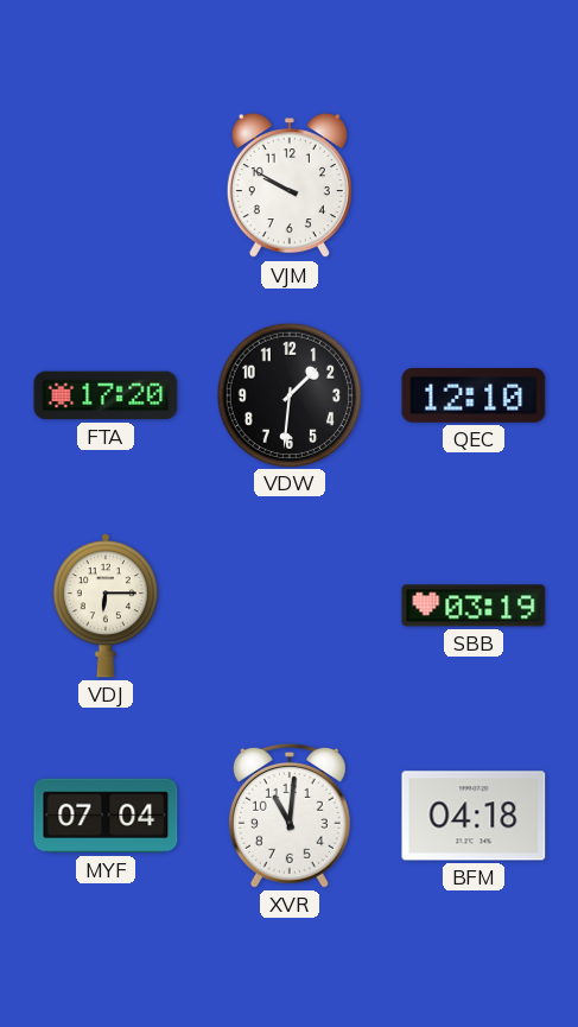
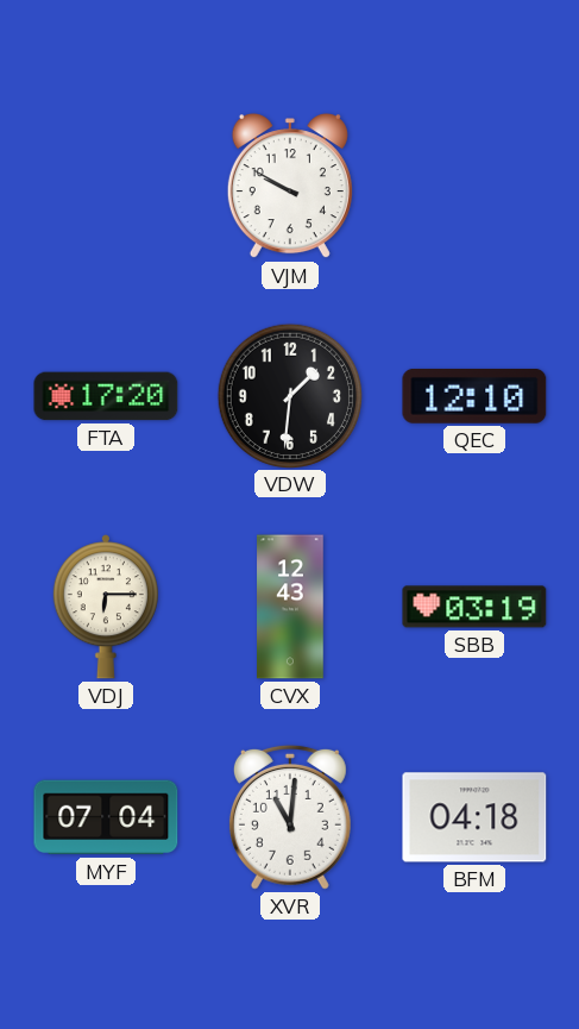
CVX: none -> 12:43
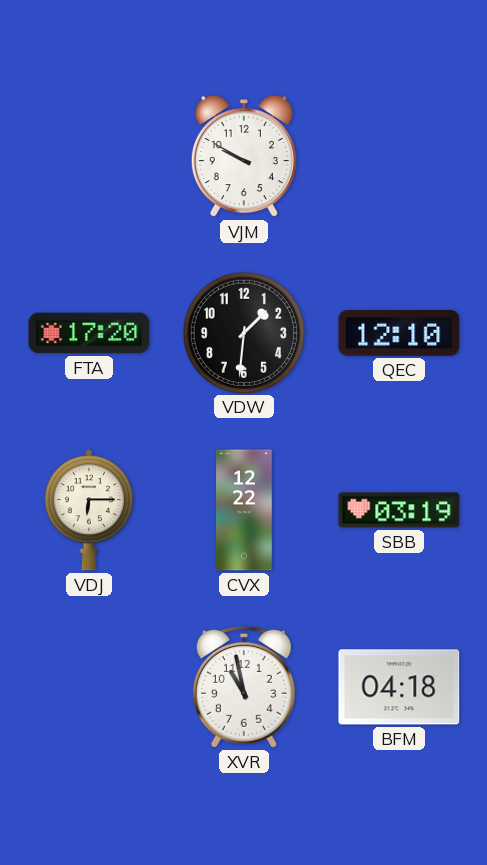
CVX: 12:43 -> 12:22
MYF: 07:04 -> none
XVR: 11:01 -> 10:58
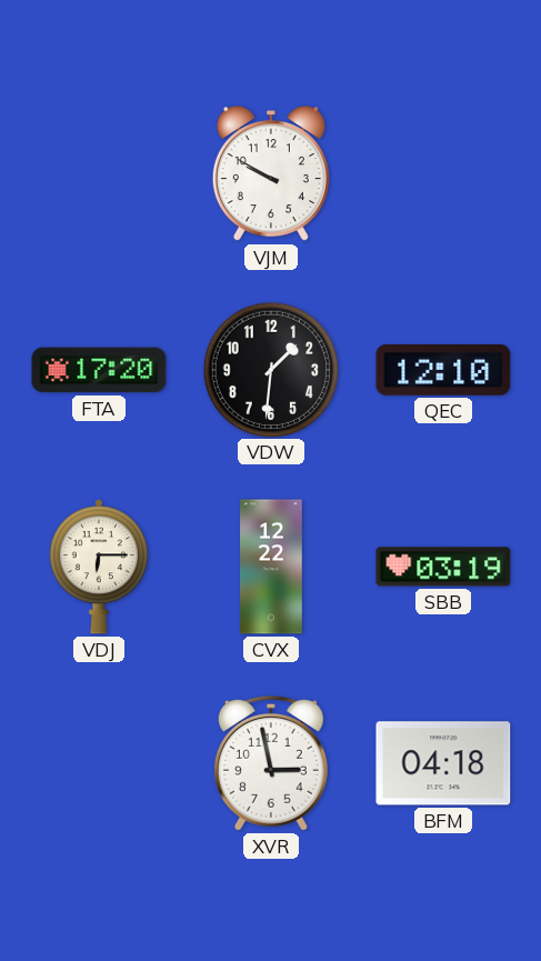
XVR: 10:58 -> 2:58
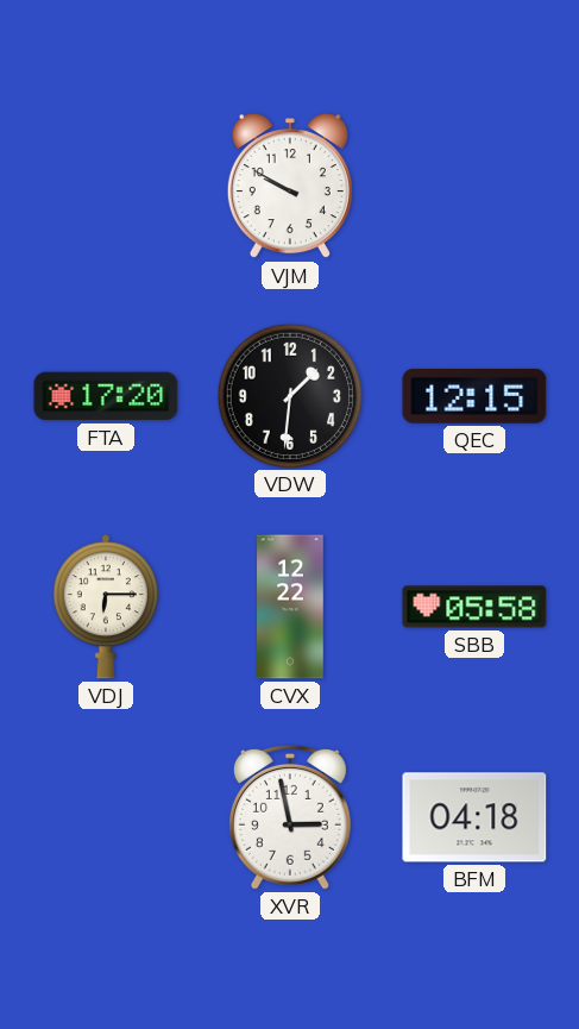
QEC: 12:10 -> 12:15
SBB: 03:19 -> 05:58
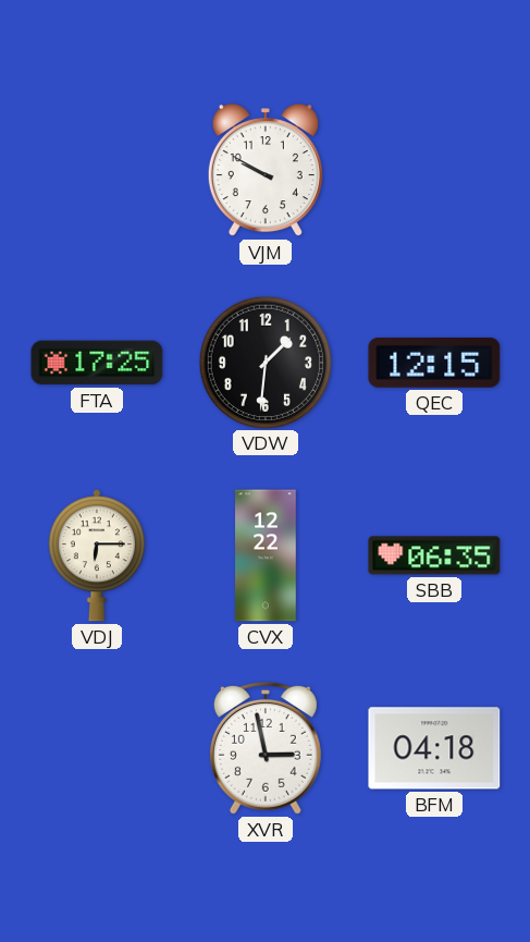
FTA: 17:20 -> 17:25
SBB: 05:58 -> 06:35
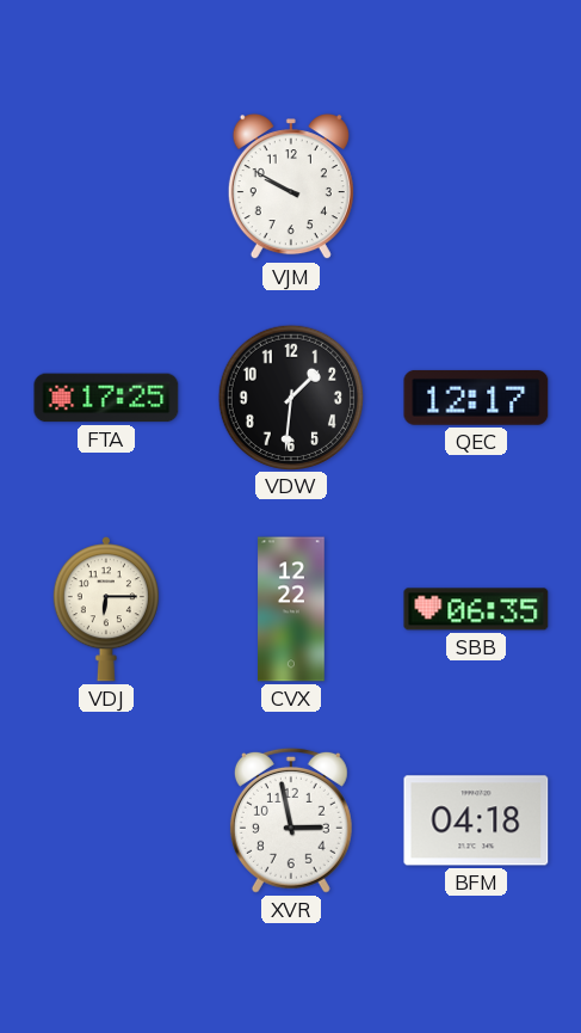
QEC: 12:15 -> 12:17
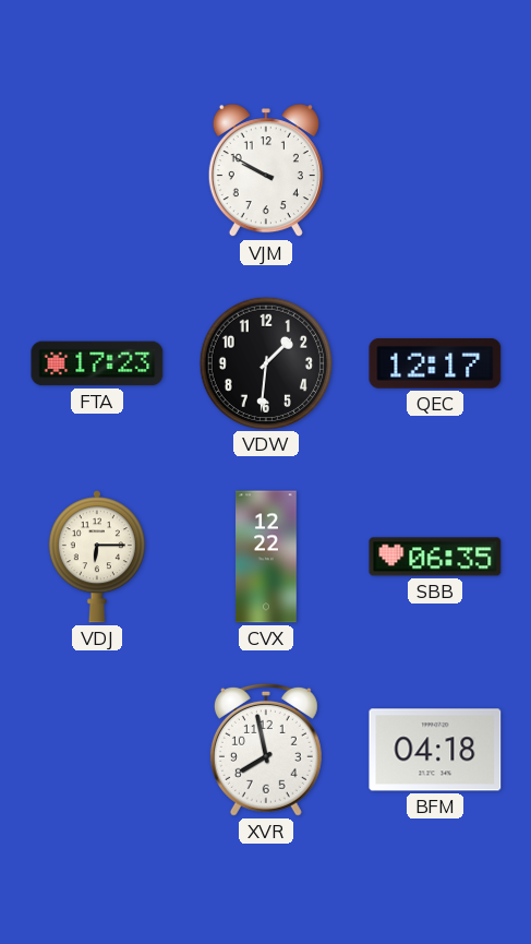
FTA: 17:25 -> 17:23
XVR: 2:58 -> 7:58
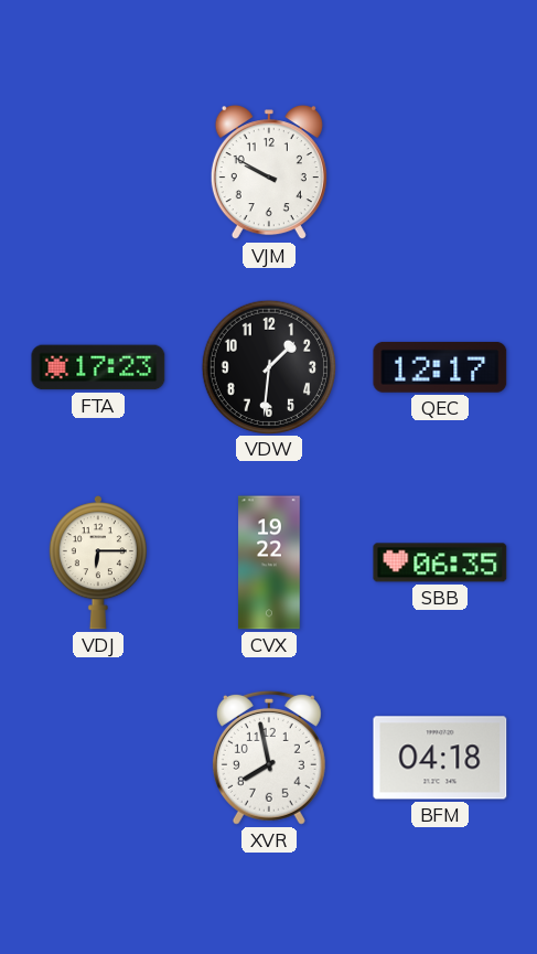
CVX: 12:22 -> 19:22
